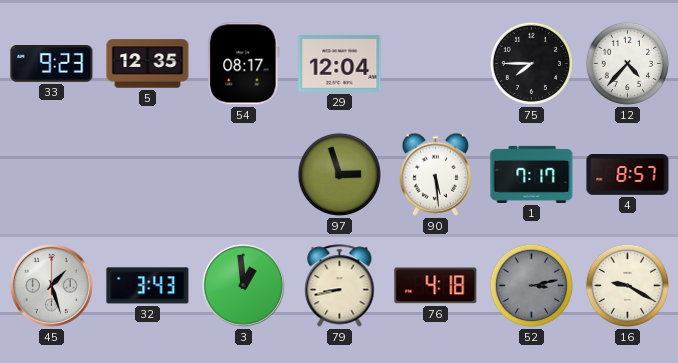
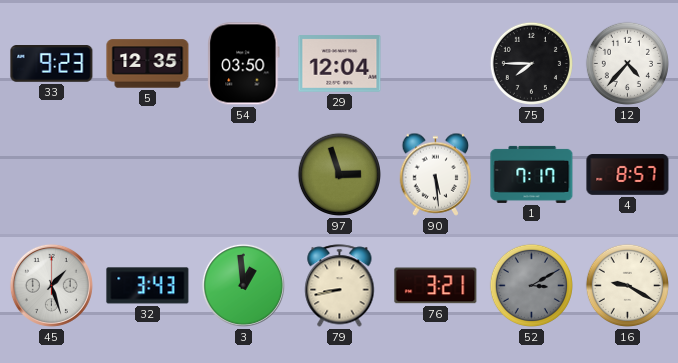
54: 08:17 -> 03:50
76: 4:18 -> 3:21
52: 3:13 -> 3:10
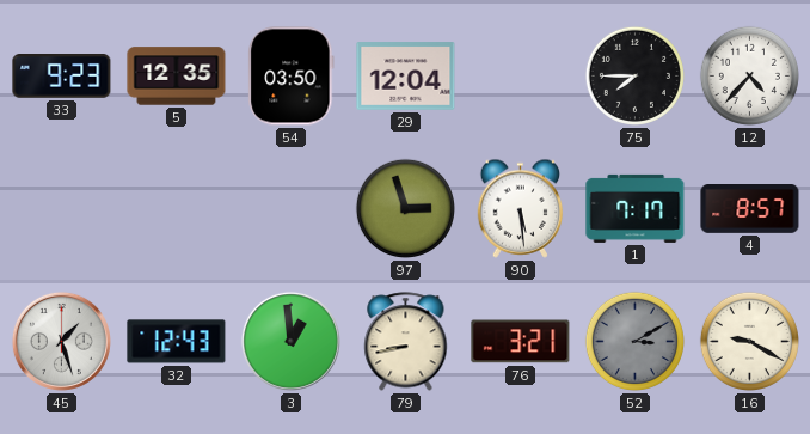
32: 3:43 -> 12:43
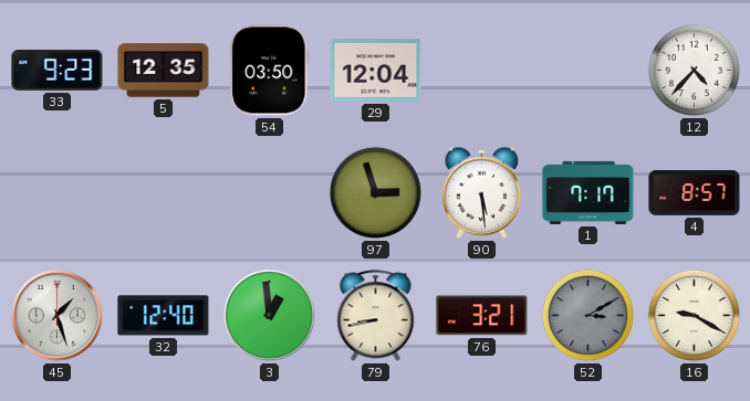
75: 7:45 -> none
32: 12:43 -> 12:40
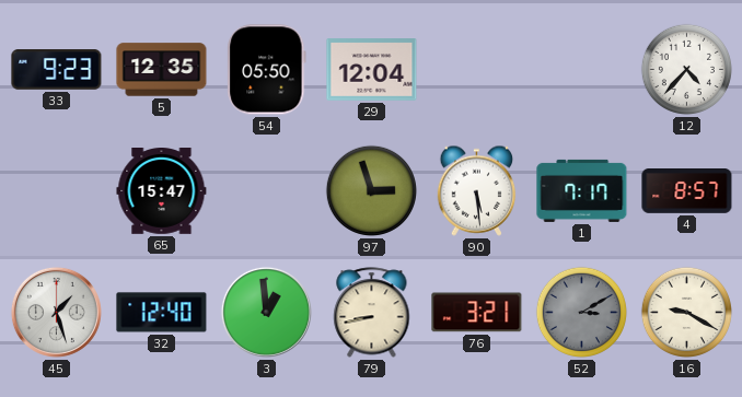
54: 03:50 -> 05:50
65: none -> 15:47
